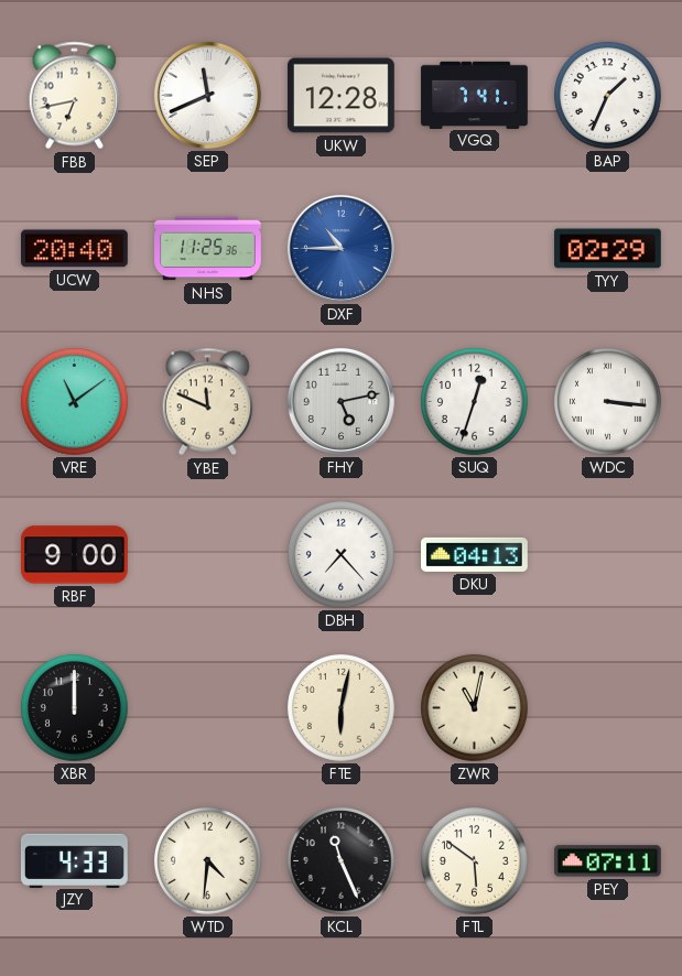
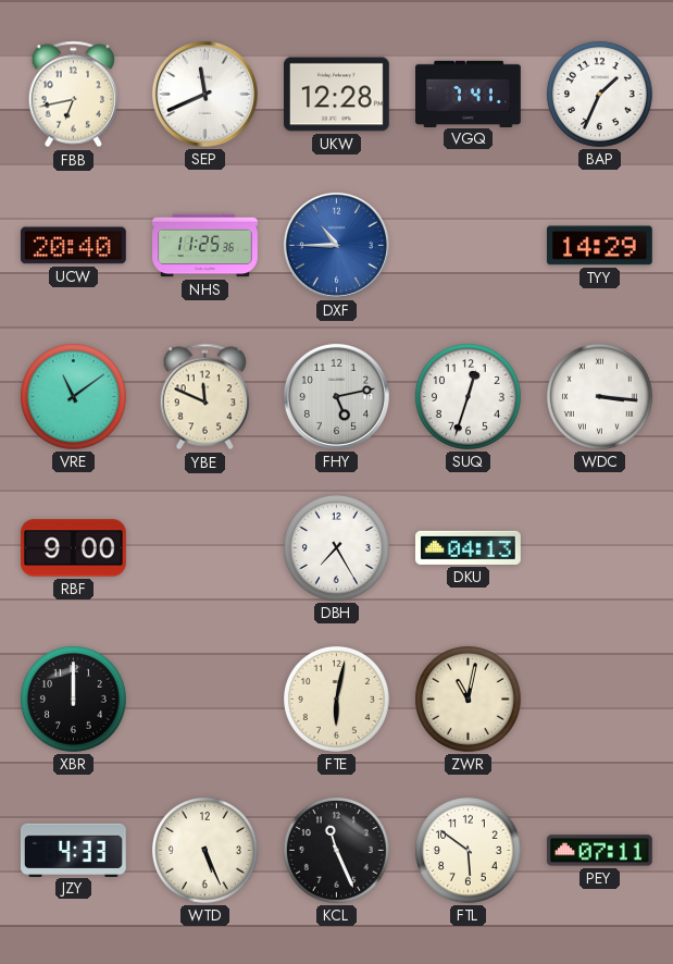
TYY: 02:29 -> 14:29
DBH: 7:23 -> 7:25
WTD: 4:31 -> 5:26
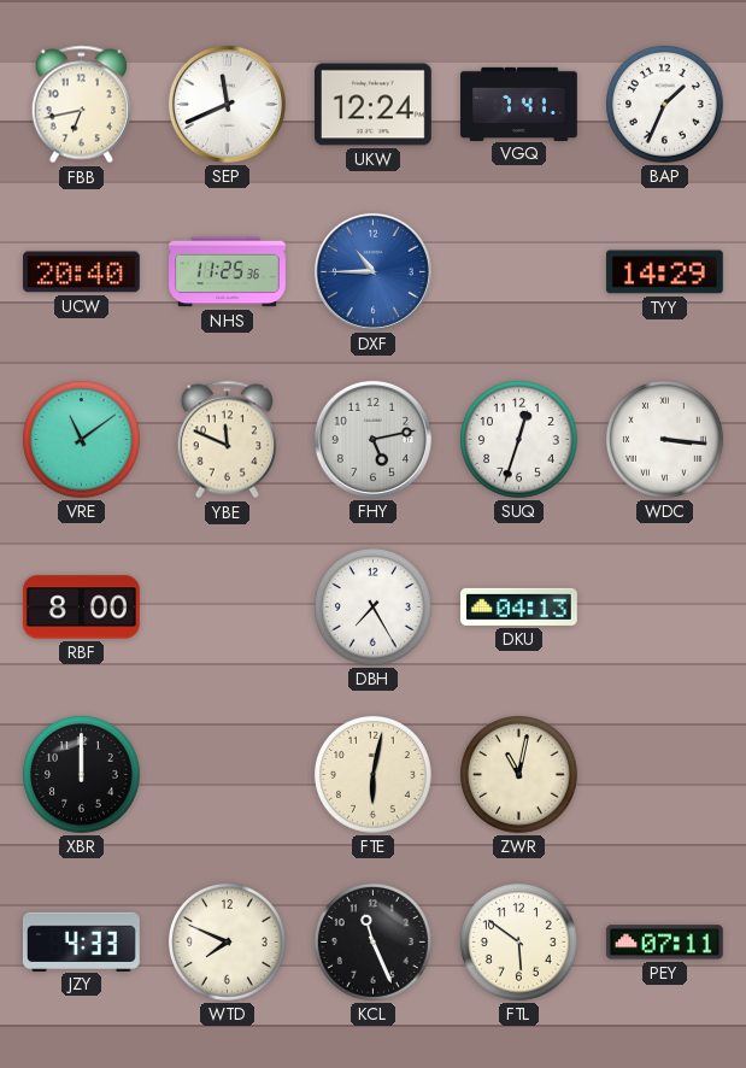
UKW: 12:28 -> 12:24
RBF: 9:00 -> 8:00
WTD: 5:26 -> 7:49
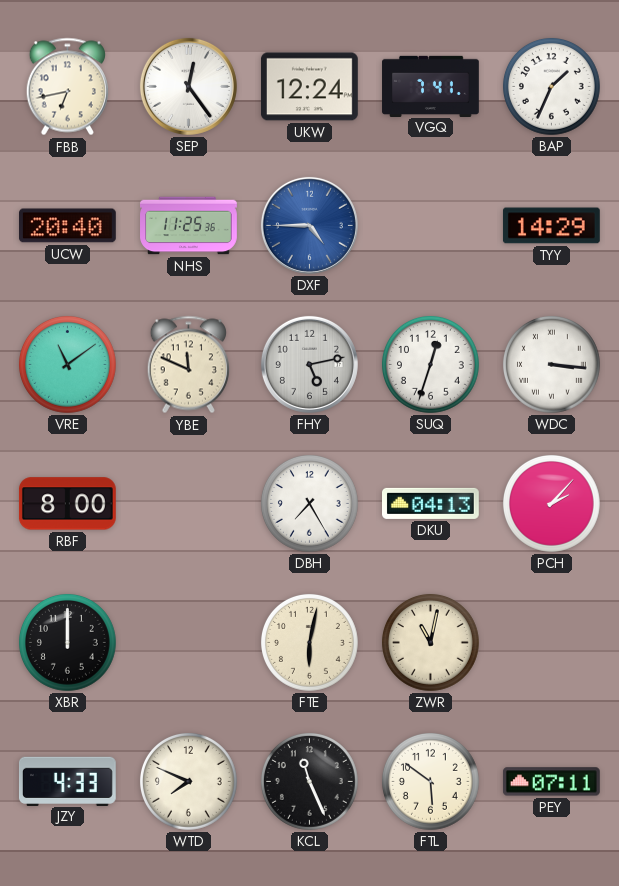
SEP: 11:41 -> 12:24
DXF: 10:45 -> 4:45
PCH: none -> 2:07
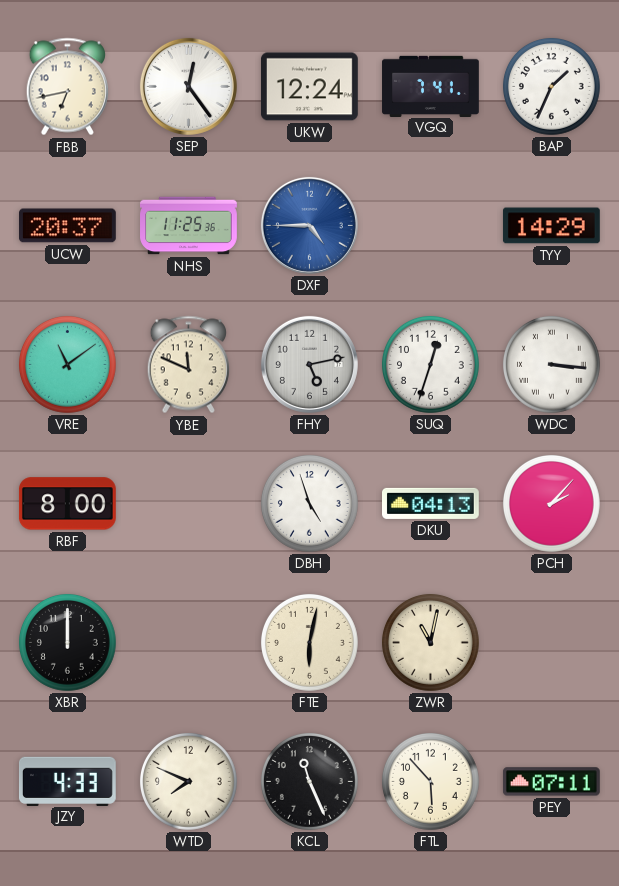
UCW: 20:40 -> 20:37
DBH: 7:25 -> 4:57
FTL: 5:51 -> 5:53
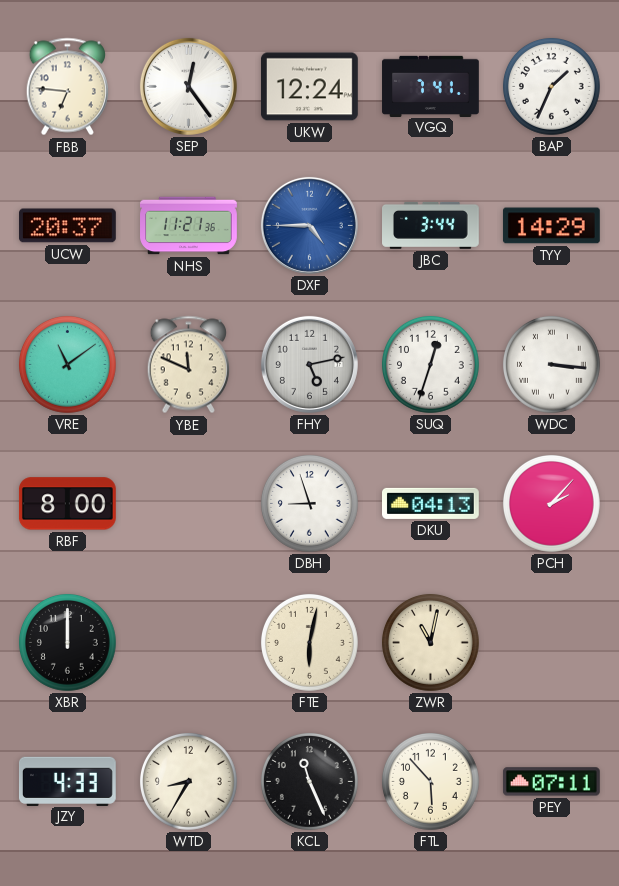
FBB: 6:43 -> 6:46
NHS: 11:25 -> 11:21
JBC: none -> 3:44
DBH: 4:57 -> 8:57
WTD: 7:49 -> 8:35
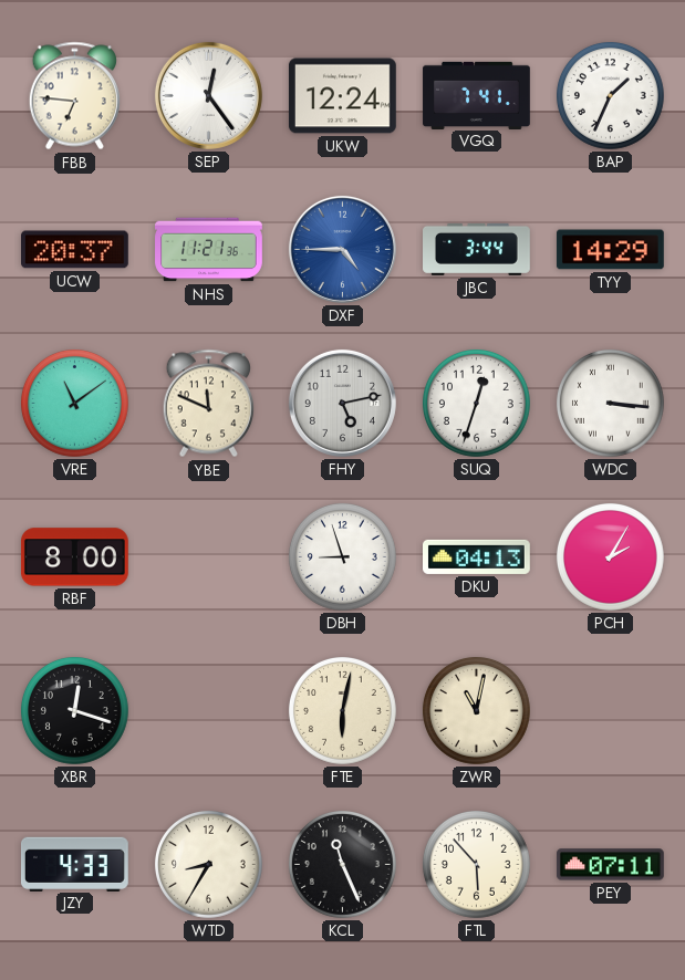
PCH: 2:07 -> 2:05
XBR: 12:00 -> 12:18
